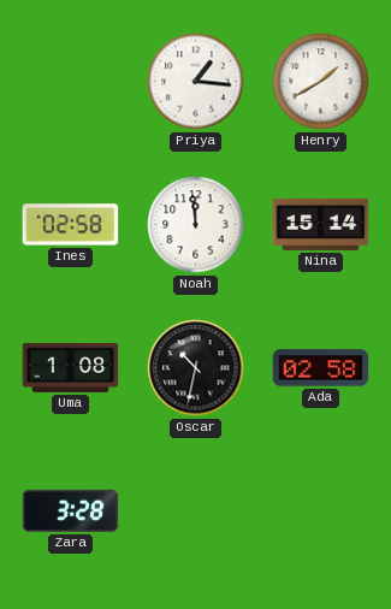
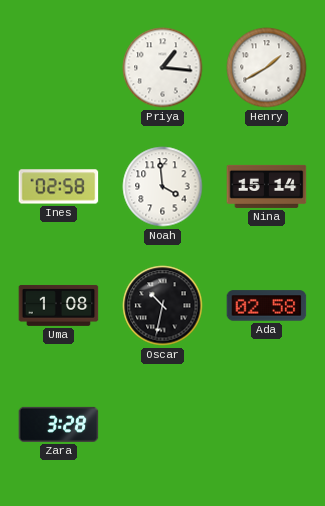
Noah: 11:59 -> 3:59
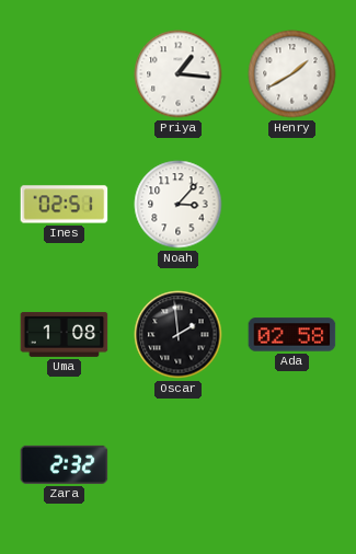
Ines: 02:58 -> 02:51
Noah: 3:59 -> 3:07
Nina: 15:14 -> none
Oscar: 10:32 -> 1:59
Zara: 3:28 -> 2:32
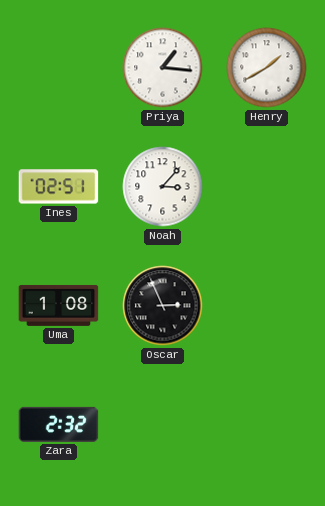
Oscar: 1:59 -> 2:56
Ada: 02:58 -> none
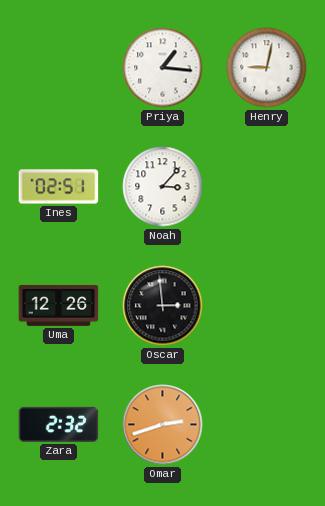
Henry: 1:40 -> 9:02
Uma: 1:08 -> 12:26
Oscar: 2:56 -> 2:59
Omar: none -> 2:42
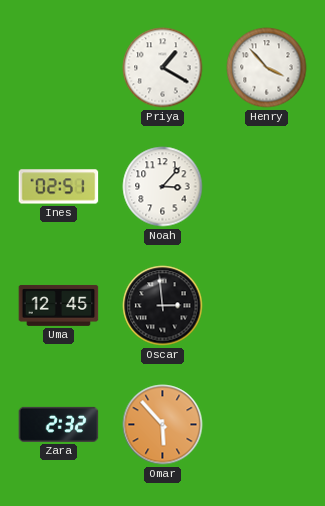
Priya: 1:16 -> 1:20
Henry: 9:02 -> 3:53
Uma: 12:26 -> 12:45
Omar: 2:42 -> 5:53
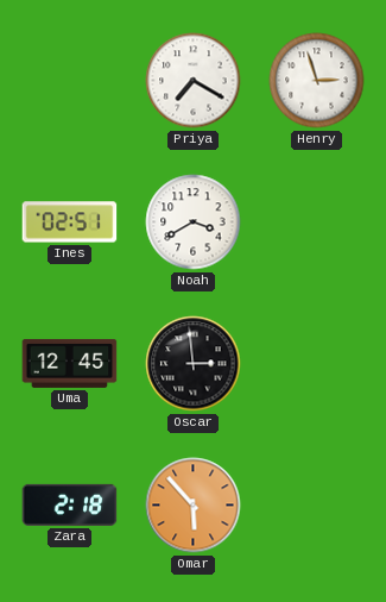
Priya: 1:20 -> 7:20
Henry: 3:53 -> 2:57
Noah: 3:07 -> 3:40
Zara: 2:32 -> 2:18
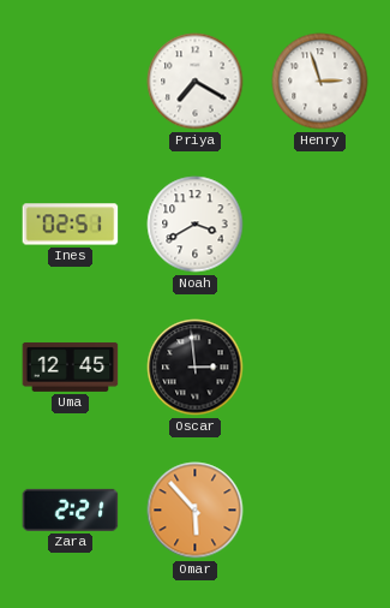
Zara: 2:18 -> 2:21
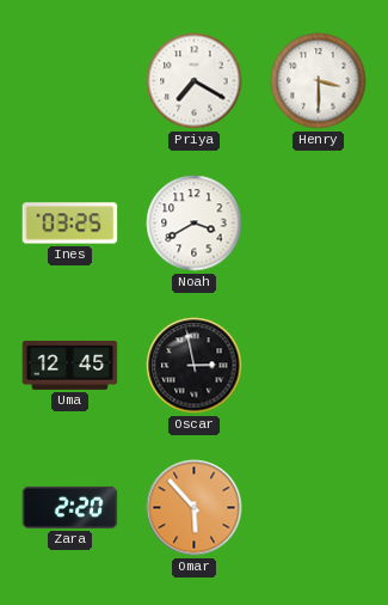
Henry: 2:57 -> 3:30
Ines: 02:51 -> 03:25
Oscar: 2:59 -> 2:58
Zara: 2:21 -> 2:20
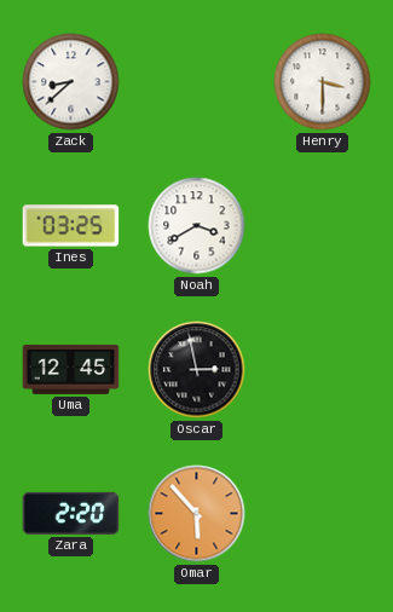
Zack: none -> 8:38
Priya: 7:20 -> none
